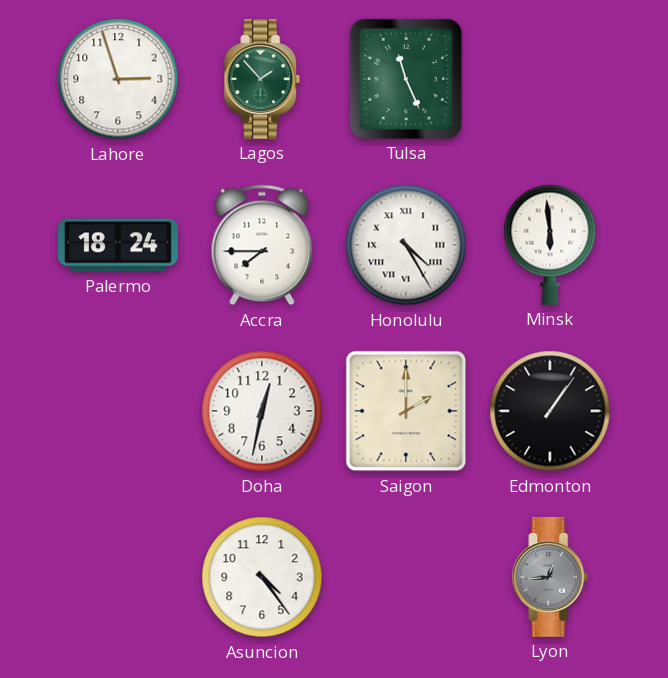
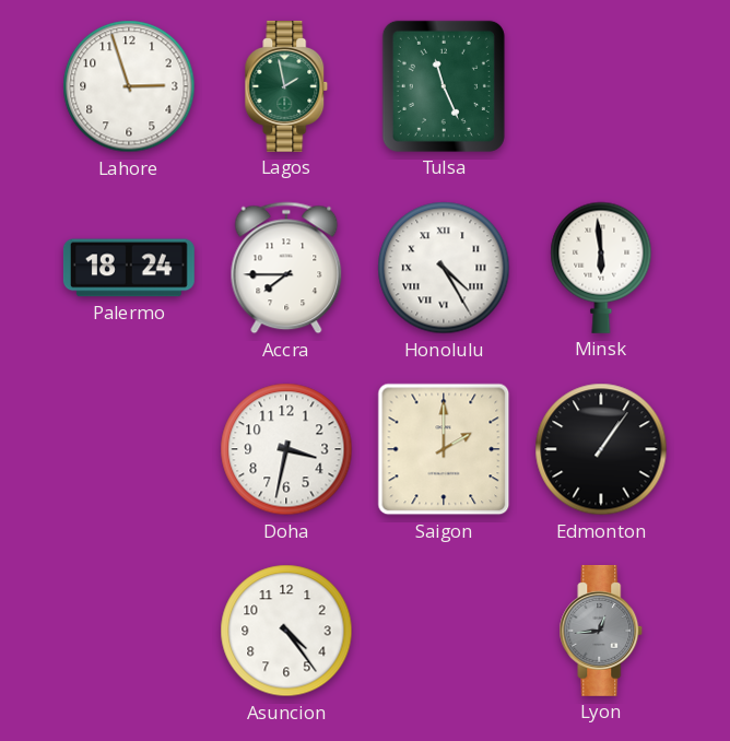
Lagos: 1:53 -> 1:58
Doha: 12:32 -> 3:32
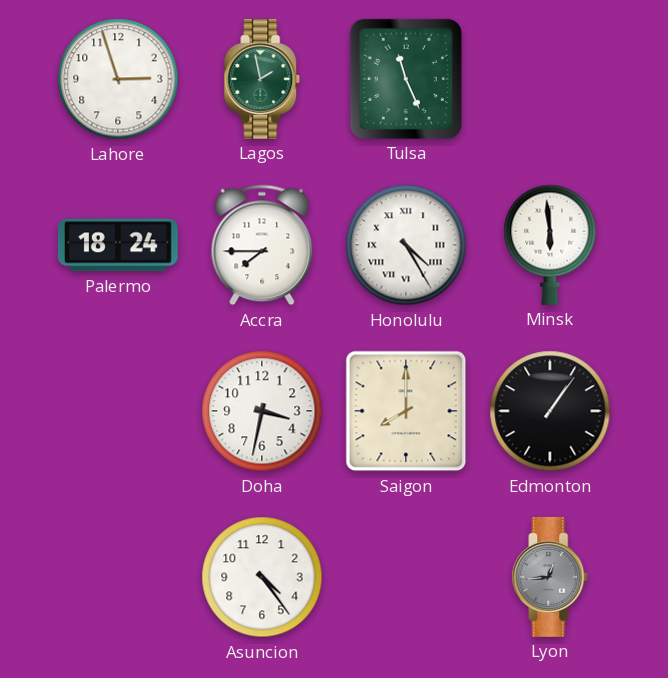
Saigon: 2:00 -> 8:00
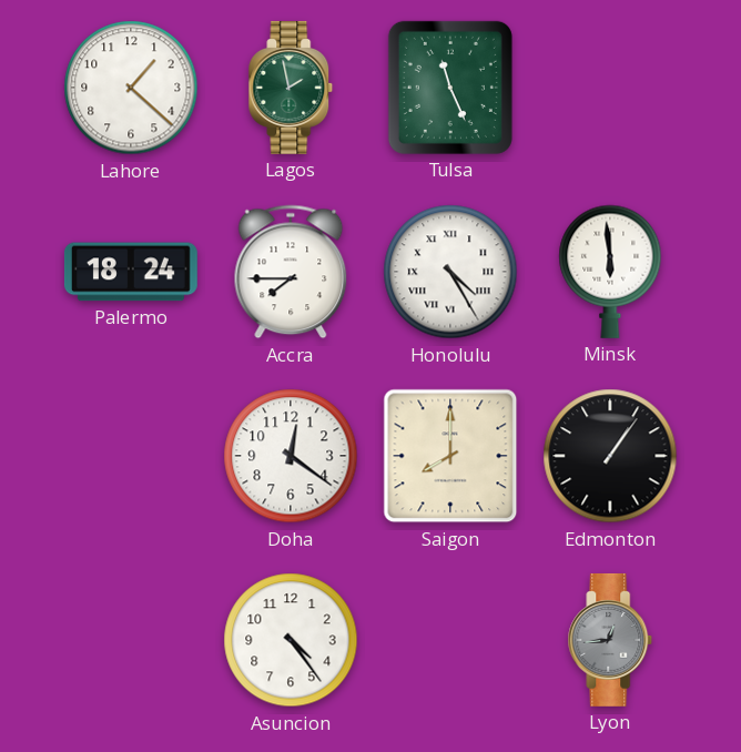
Lahore: 2:57 -> 1:22
Doha: 3:32 -> 12:21
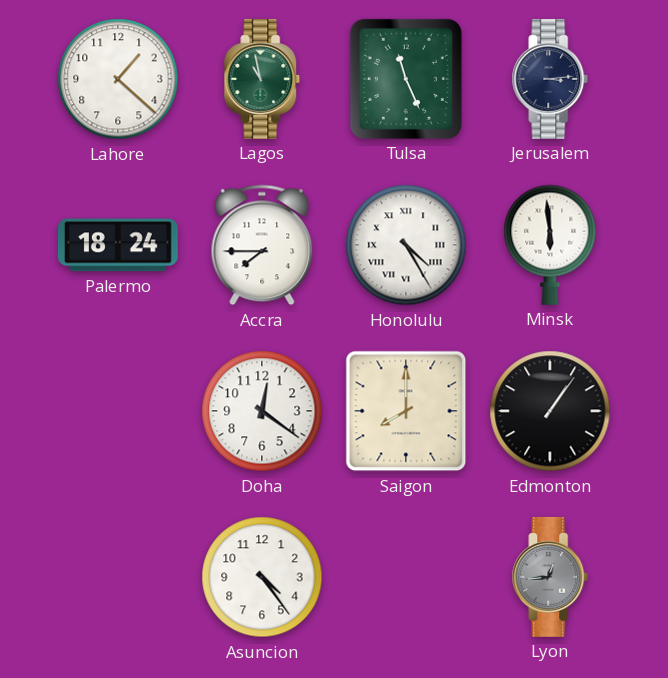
Lagos: 1:58 -> 10:58
Jerusalem: none -> 3:14
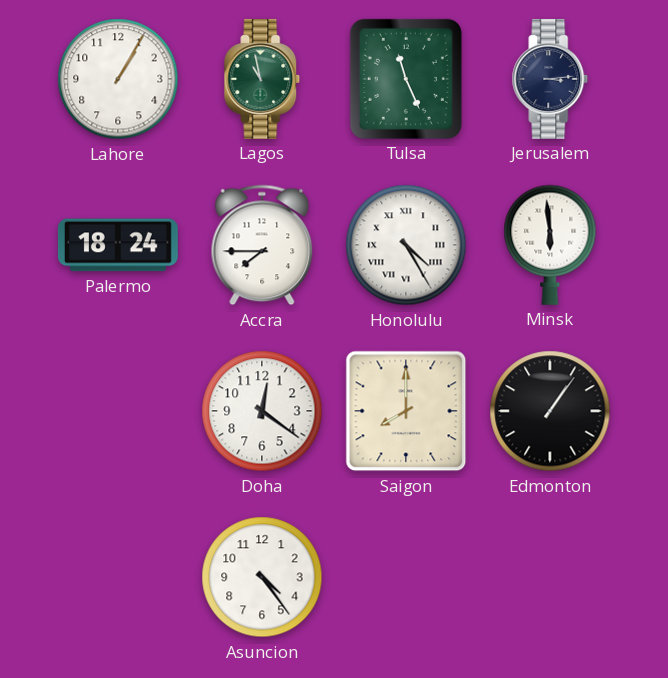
Lahore: 1:22 -> 1:05
Lyon: 12:44 -> none
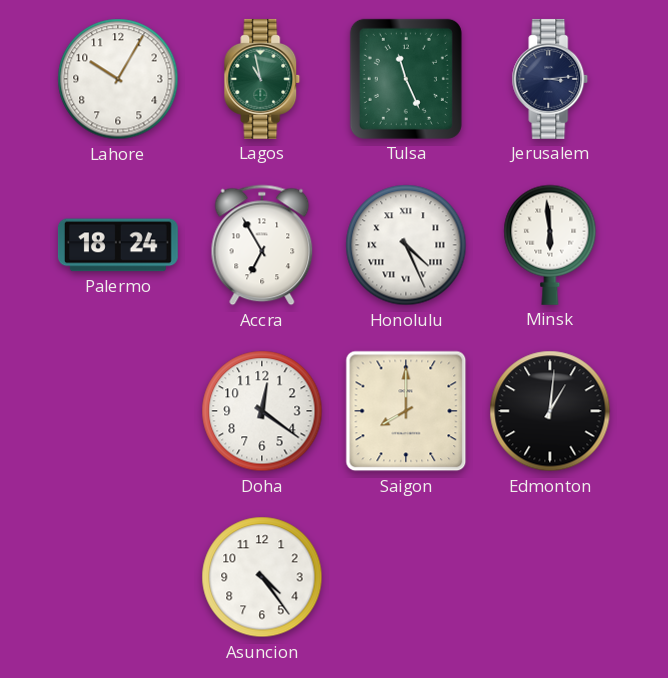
Lahore: 1:05 -> 10:05
Accra: 7:45 -> 6:55
Honolulu: 4:25 -> 4:26
Edmonton: 1:06 -> 1:01
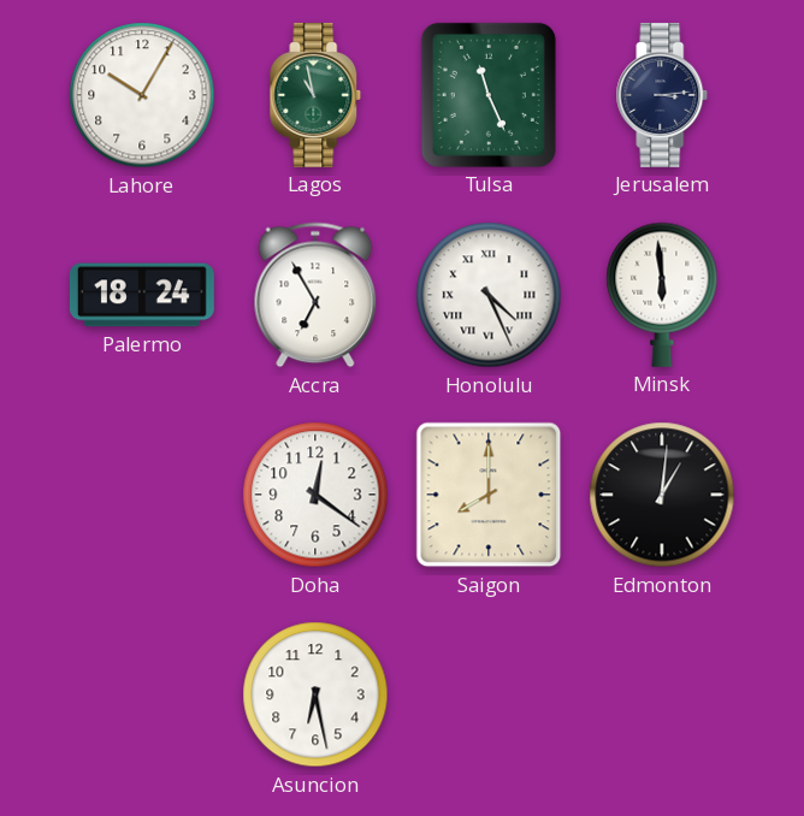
Asuncion: 4:24 -> 6:28
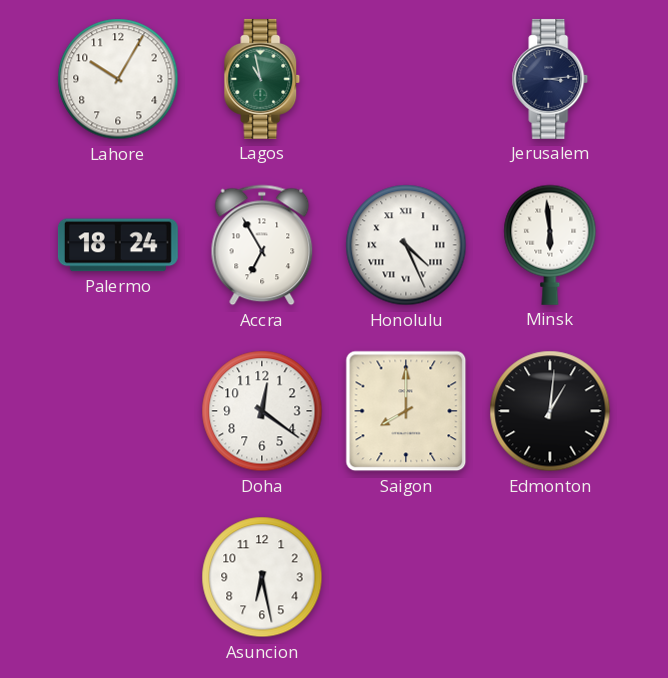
Tulsa: 11:26 -> none
